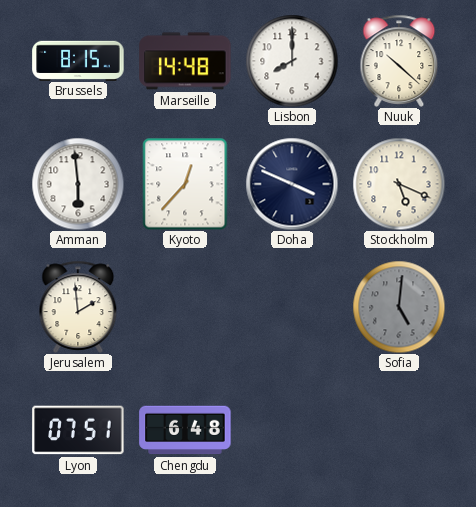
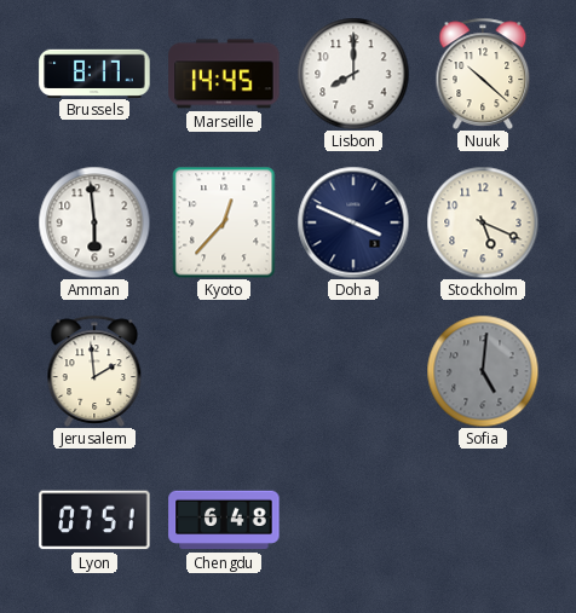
Brussels: 8:15 -> 8:17
Marseille: 14:48 -> 14:45
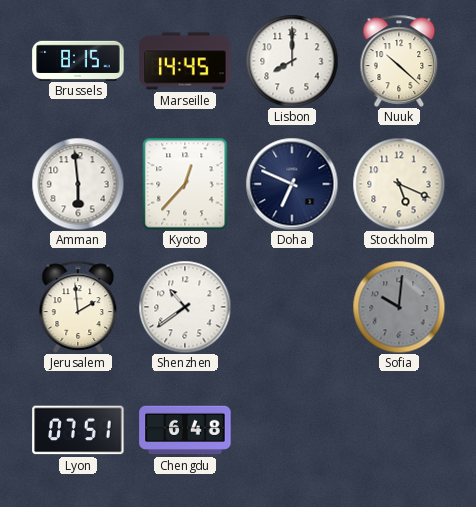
Brussels: 8:17 -> 8:15
Doha: 3:49 -> 6:49
Shenzhen: none -> 10:39
Sofia: 5:01 -> 10:01
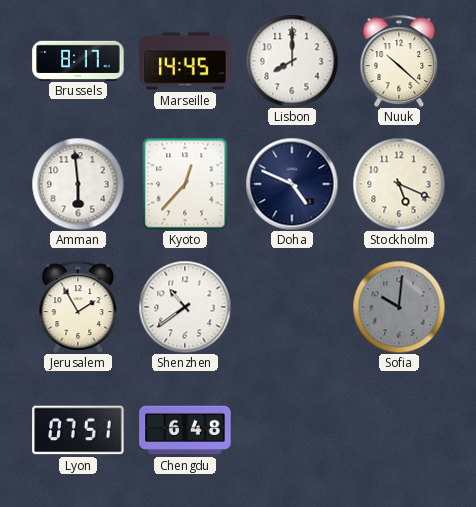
Brussels: 8:15 -> 8:17
Doha: 6:49 -> 4:49
Jerusalem: 1:59 -> 1:55
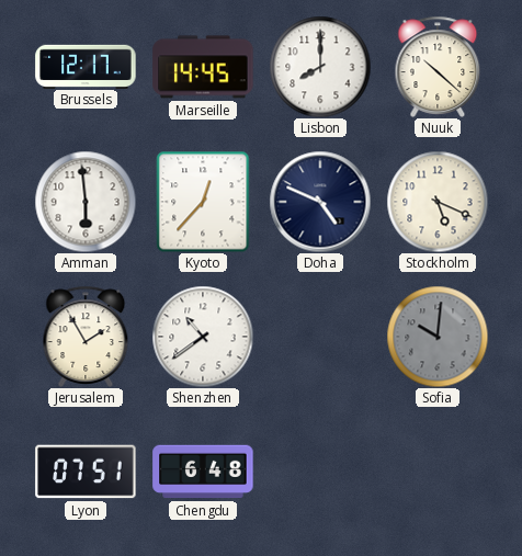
Brussels: 8:17 -> 12:17
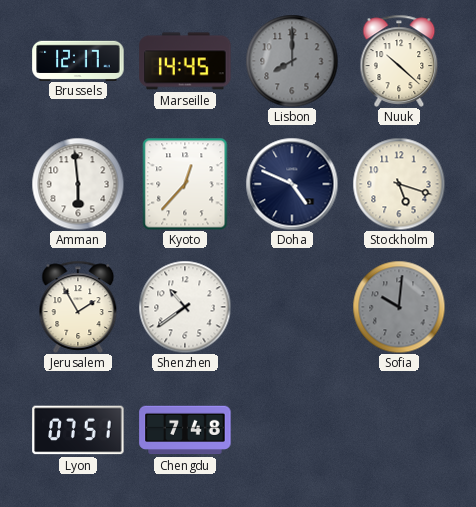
Lisbon dial: white -> grey
Stockholm: 5:19 -> 5:18
Chengdu: 6:48 -> 7:48
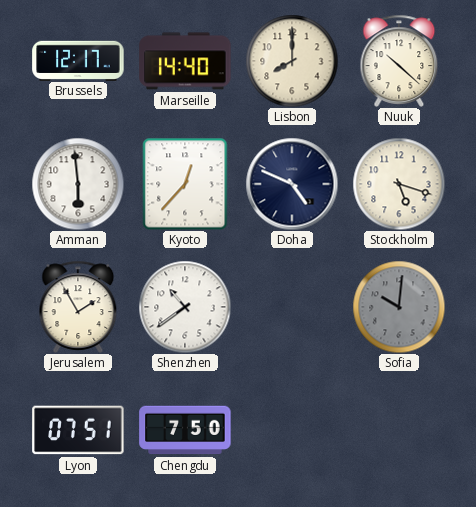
Marseille: 14:45 -> 14:40
Lisbon dial: grey -> cream
Chengdu: 7:48 -> 7:50
